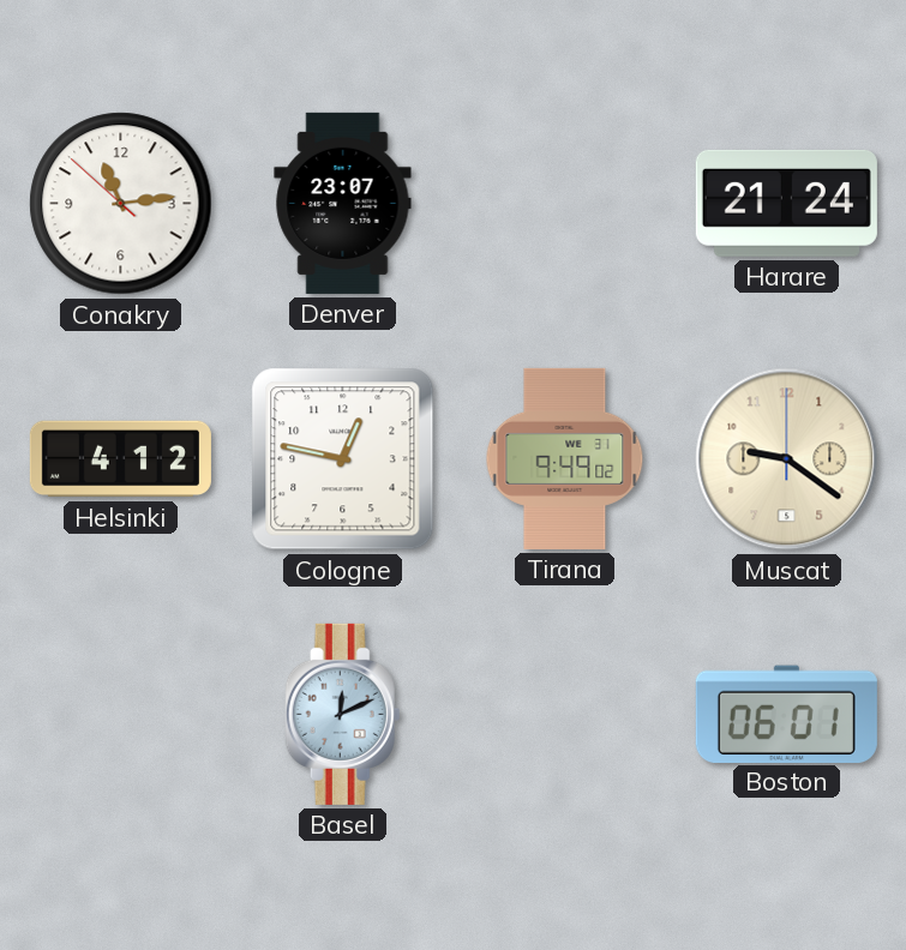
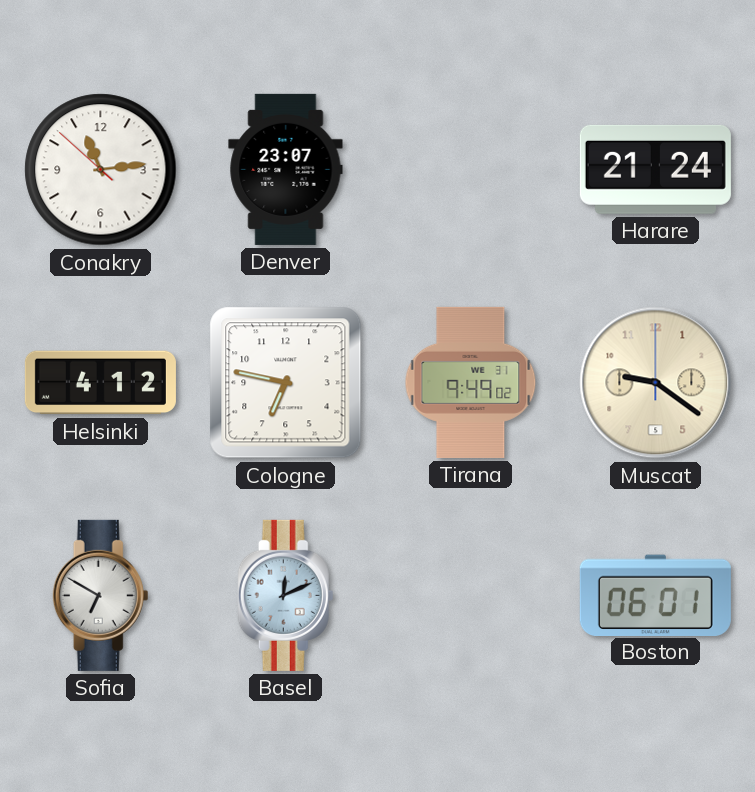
Cologne: 12:47 -> 6:47
Sofia: none -> 6:50
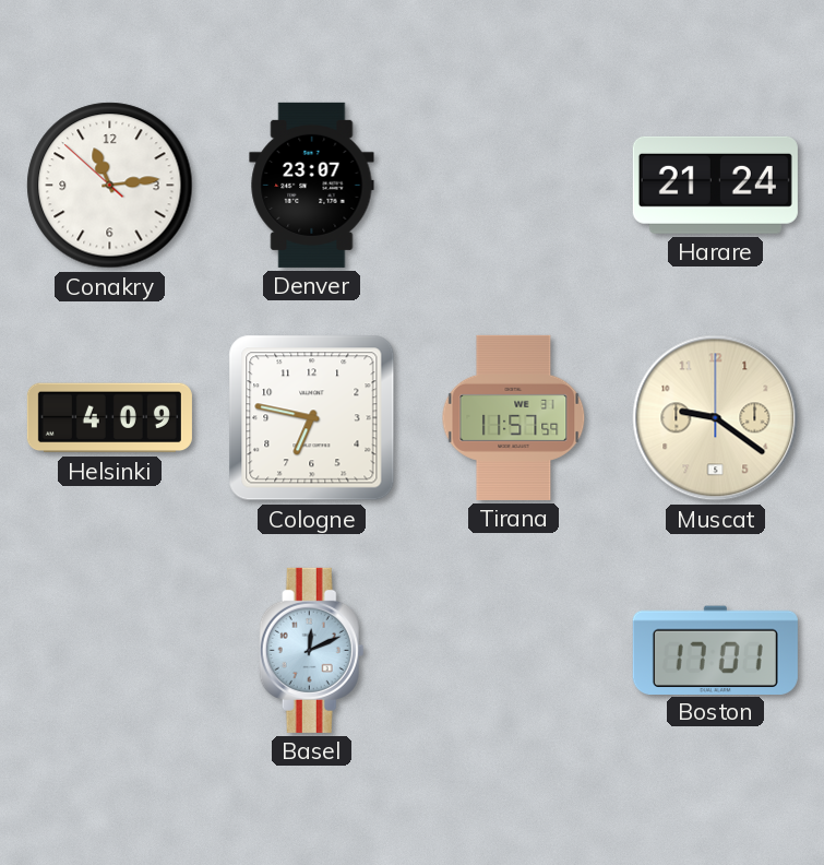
Helsinki: 4:12 -> 4:09
Tirana: 9:49 -> 11:57
Sofia: 6:50 -> none
Boston: 06:01 -> 17:01
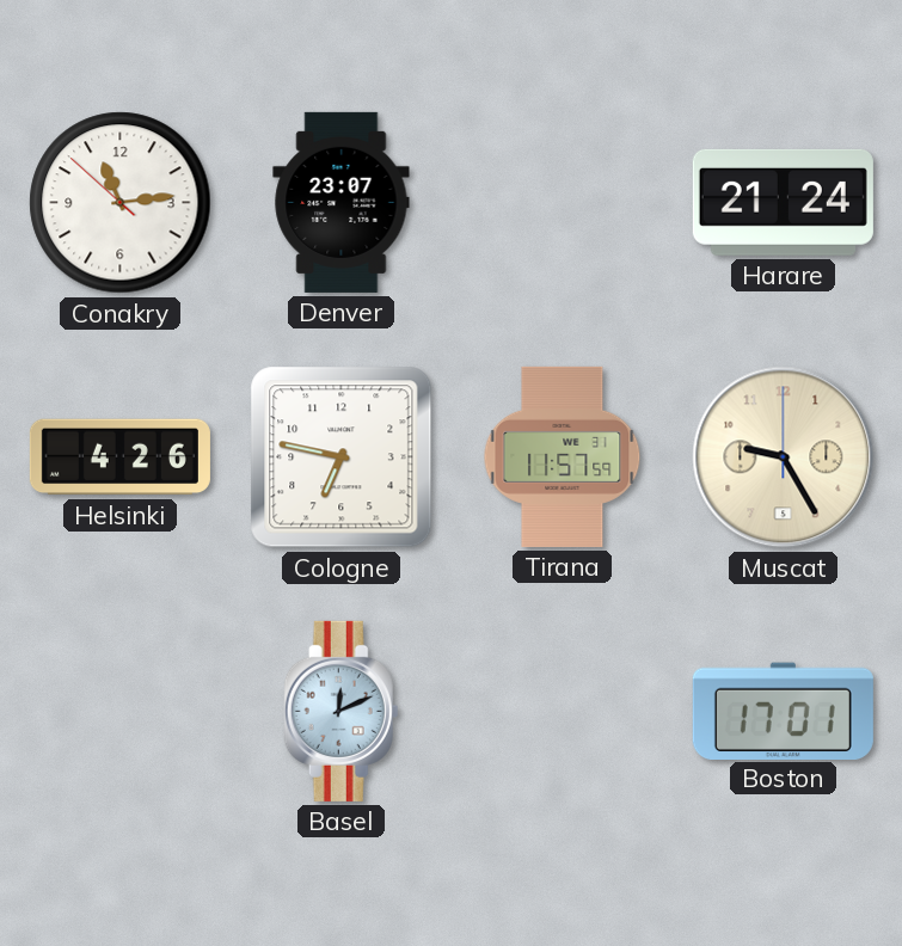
Helsinki: 4:09 -> 4:26
Muscat: 9:21 -> 9:25
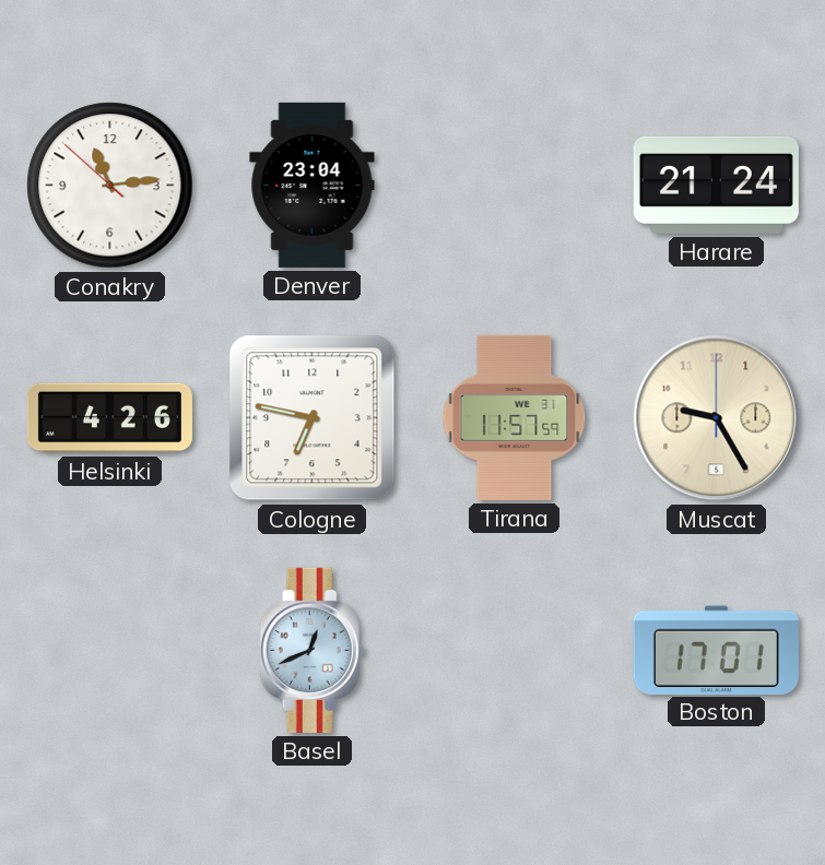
Denver: 23:07 -> 23:04
Basel: 12:11 -> 12:41
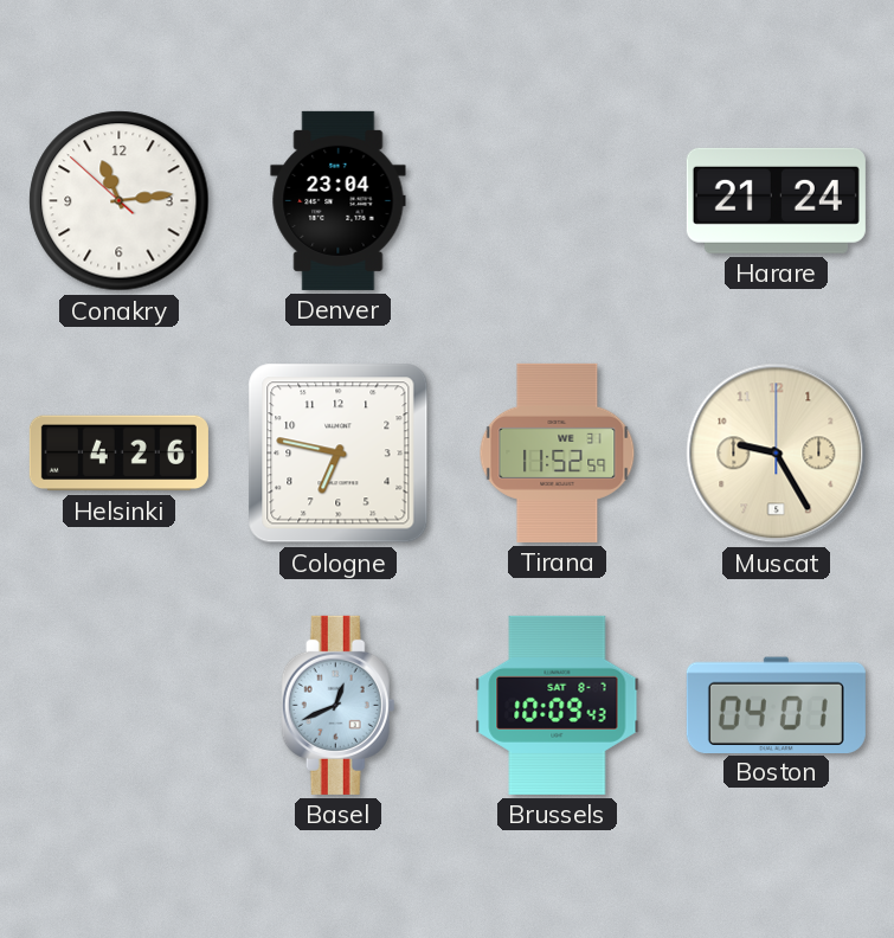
Tirana: 11:57 -> 11:52
Brussels: none -> 10:09
Boston: 17:01 -> 04:01
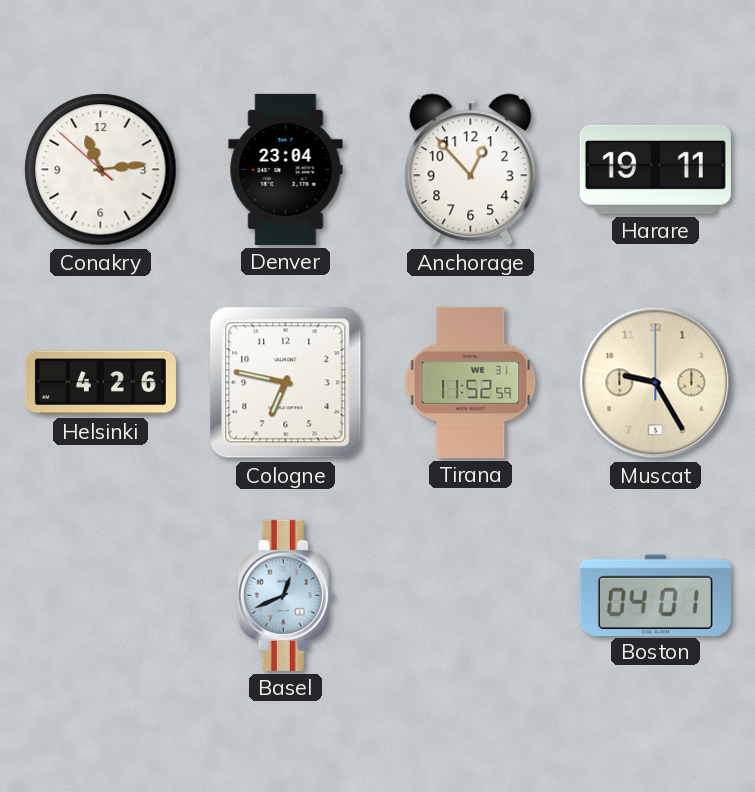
Anchorage: none -> 12:53
Harare: 21:24 -> 19:11
Brussels: 10:09 -> none
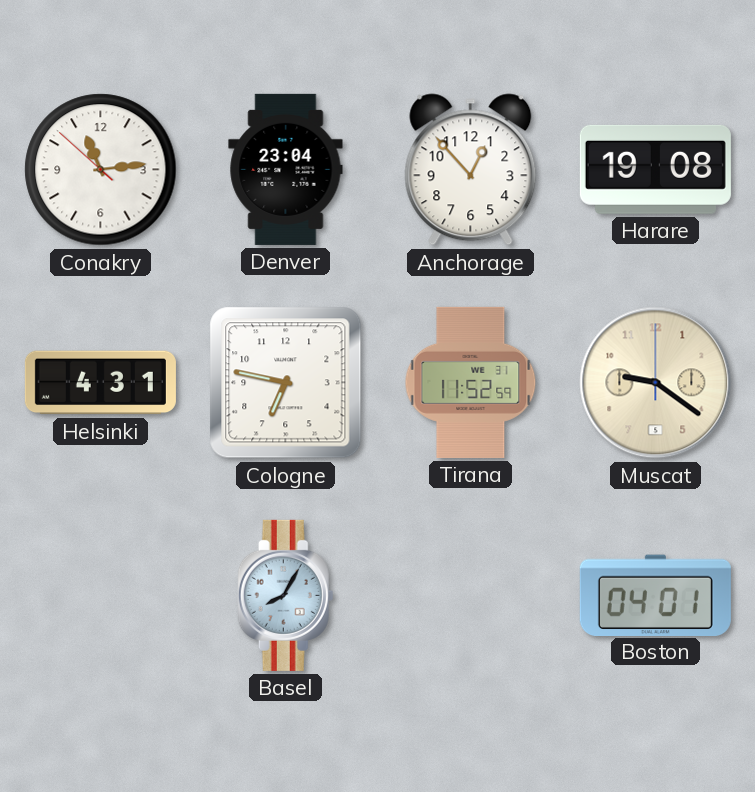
Harare: 19:11 -> 19:08
Helsinki: 4:26 -> 4:31
Muscat: 9:25 -> 9:21
Basel: 12:41 -> 8:05
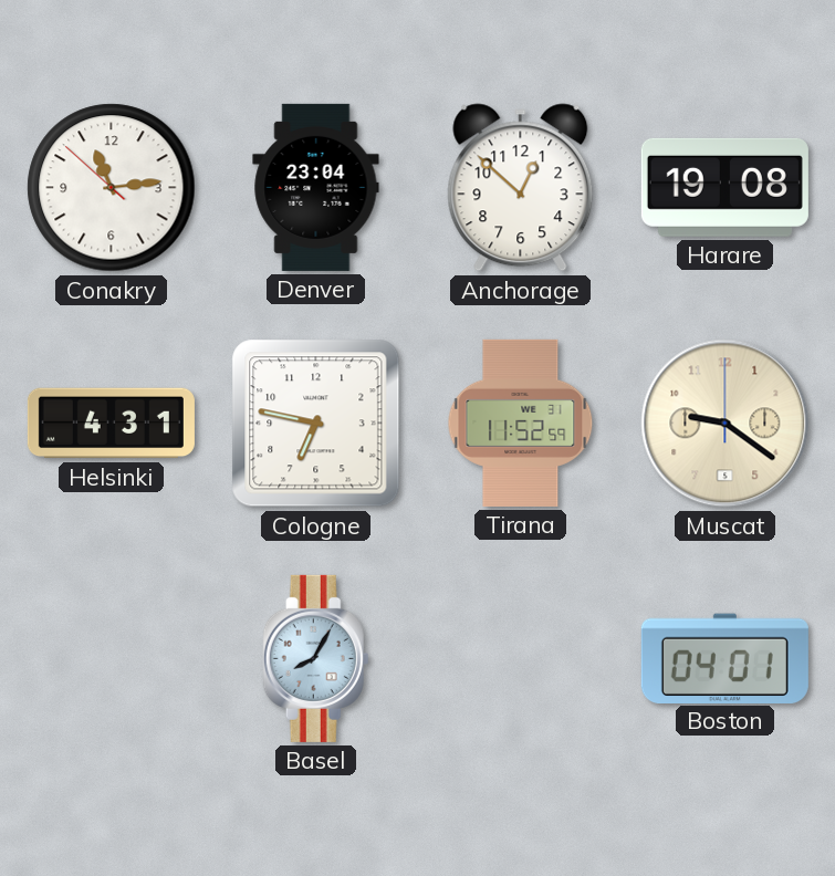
Anchorage: 12:53 -> 12:52
